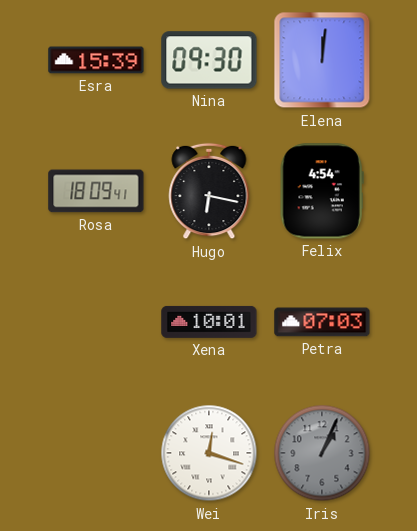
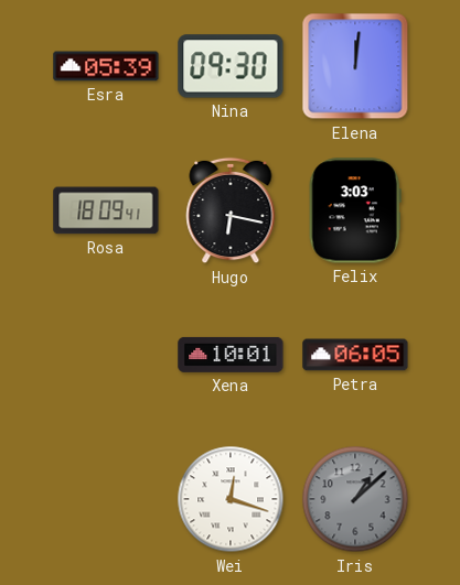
Esra: 15:39 -> 05:39
Felix: 4:54 -> 3:03
Petra: 07:03 -> 06:05
Iris: 1:04 -> 1:08
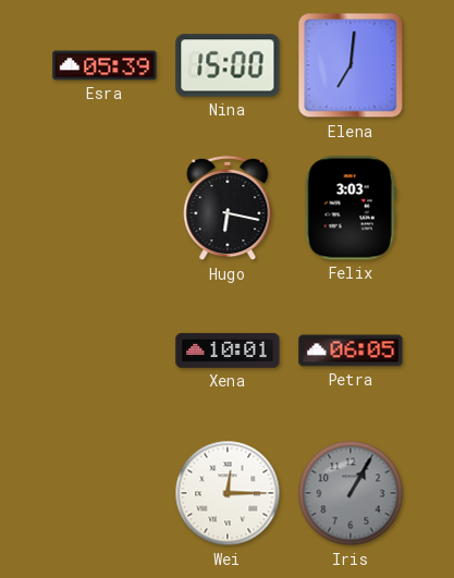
Nina: 09:30 -> 15:00
Elena: 12:01 -> 7:01
Rosa: 18:09 -> none
Wei: 12:18 -> 12:15
Iris: 1:08 -> 1:05
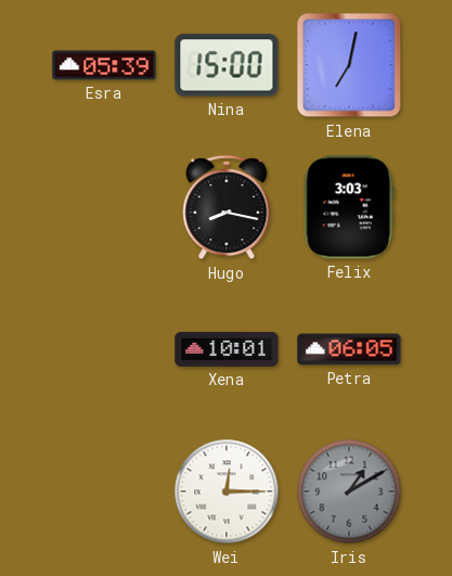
Elena: 7:01 -> 7:02
Hugo: 6:17 -> 8:17
Iris: 1:05 -> 1:10
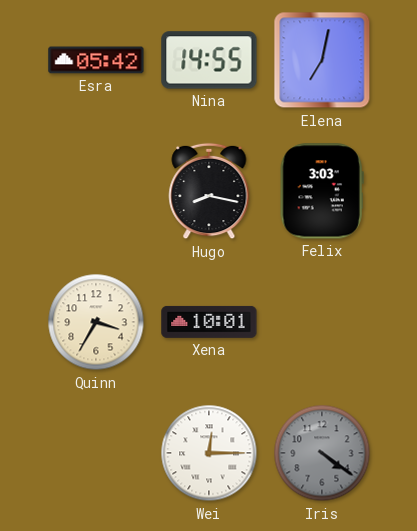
Esra: 05:39 -> 05:42
Nina: 15:00 -> 14:55
Quinn: none -> 3:35
Petra: 06:05 -> none
Iris: 1:10 -> 4:21
